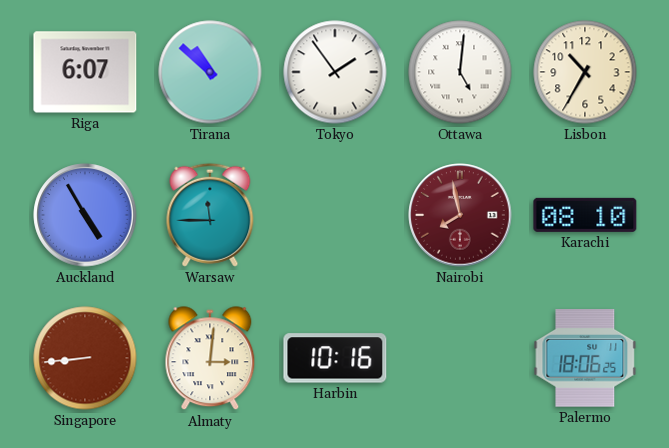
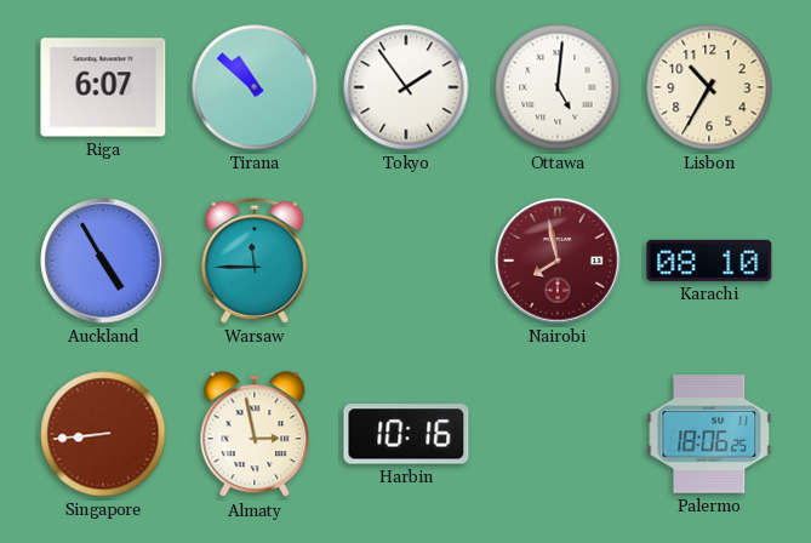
Almaty: 3:01 -> 2:58
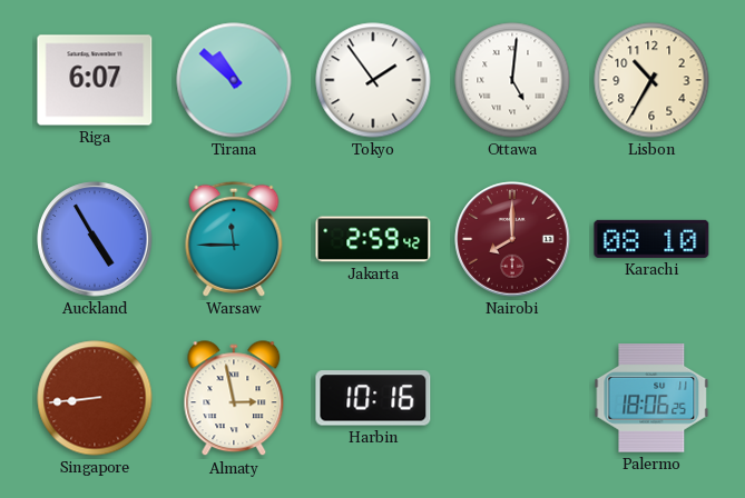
Jakarta: none -> 2:59
Nairobi: 7:58 -> 8:00
